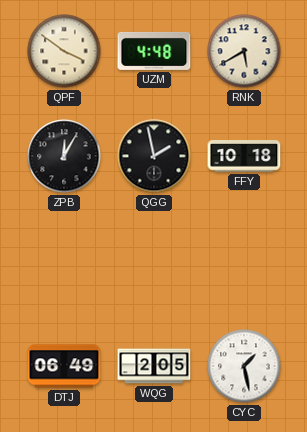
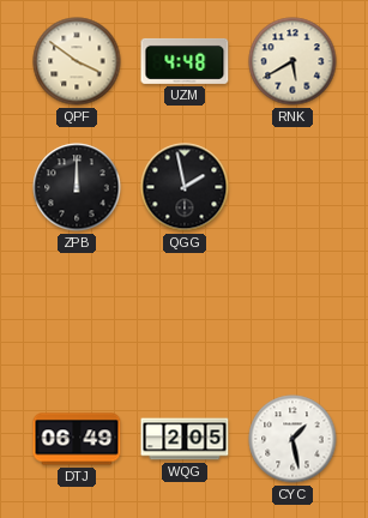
ZPB: 12:05 -> 12:00
FFY: 10:18 -> none
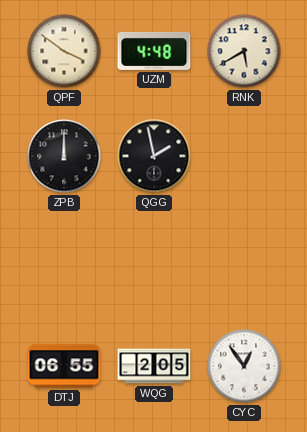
DTJ: 06:49 -> 06:55
CYC: 1:28 -> 12:54
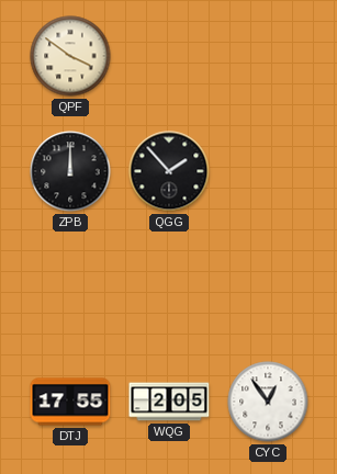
UZM: 4:48 -> none
RNK: 5:40 -> none
QGG: 1:58 -> 1:53
DTJ: 06:55 -> 17:55
